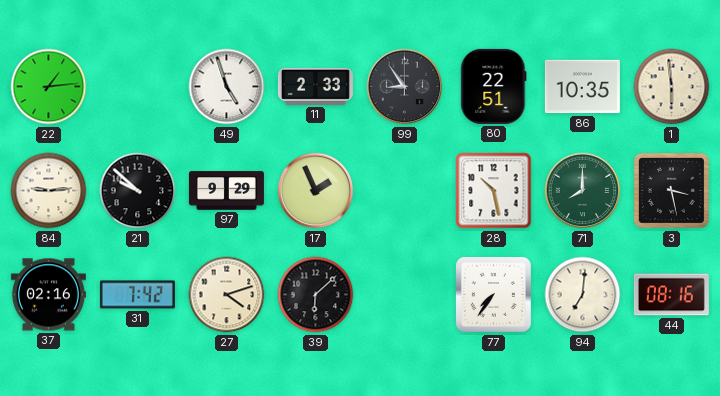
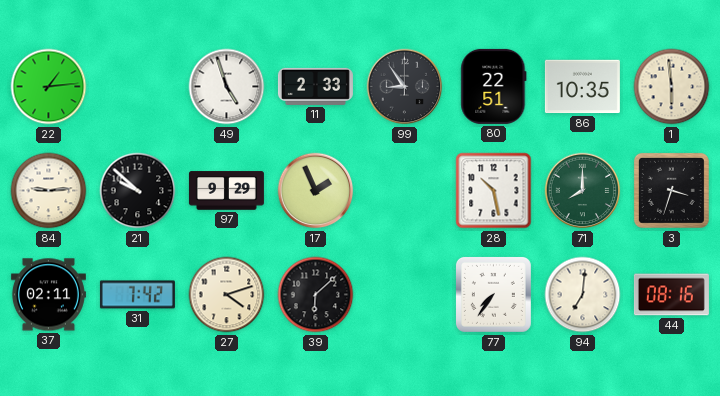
3: 3:28 -> 3:33
37: 02:16 -> 02:11
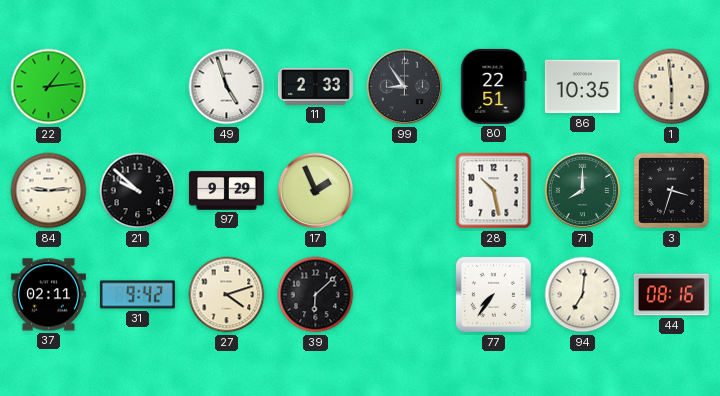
31: 7:42 -> 9:42
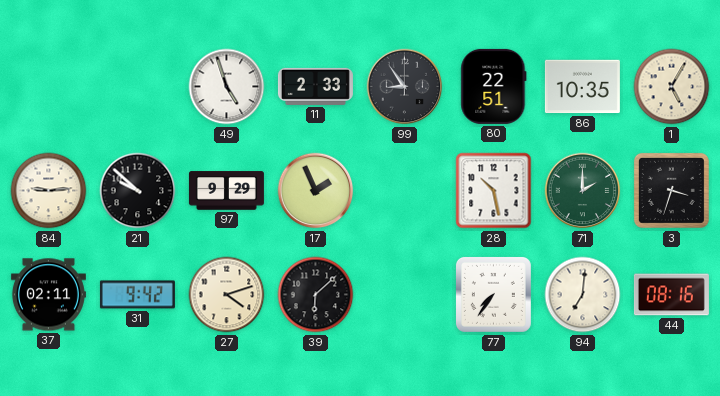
22: 1:14 -> none
1: 5:59 -> 5:05
71: 8:00 -> 2:00
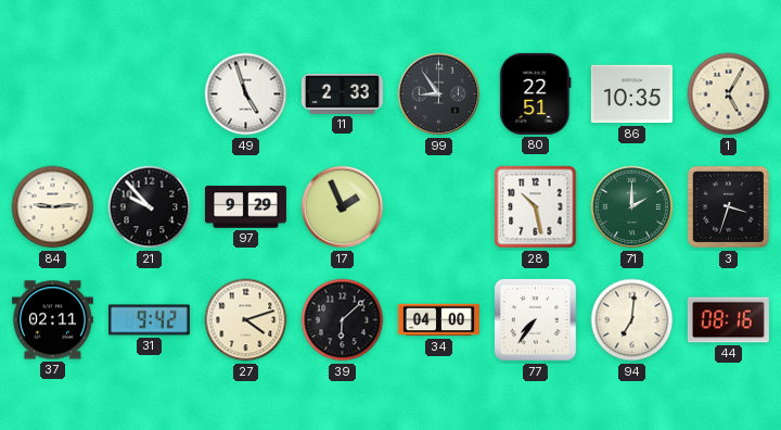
21: 9:52 -> 9:53
34: none -> 04:00
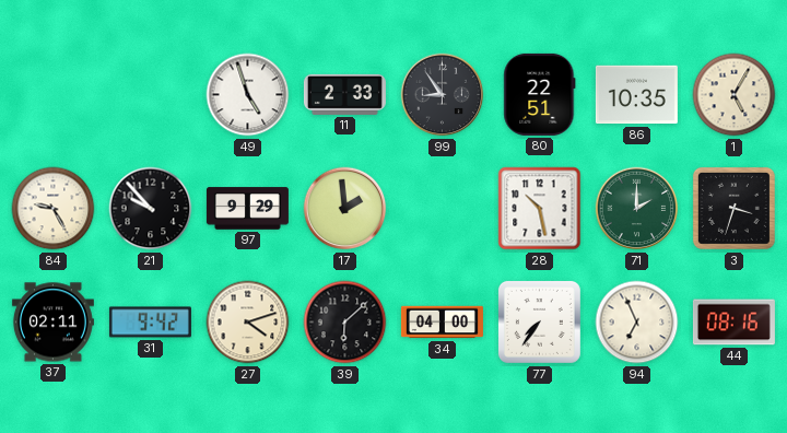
84: 9:14 -> 9:25
17: 1:56 -> 1:59
94: 7:01 -> 6:56
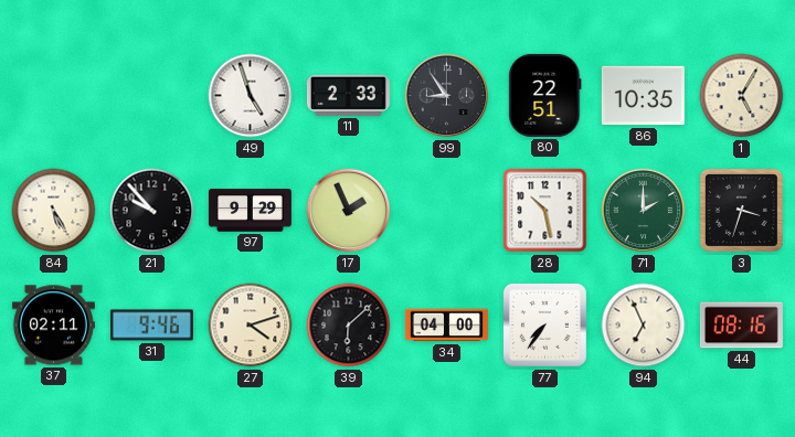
84: 9:25 -> 5:25
17: 1:59 -> 1:56
31: 9:42 -> 9:46
